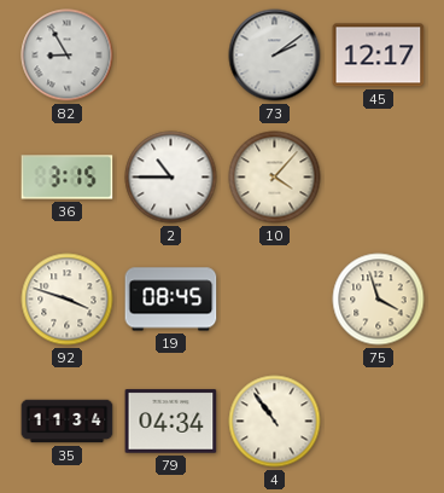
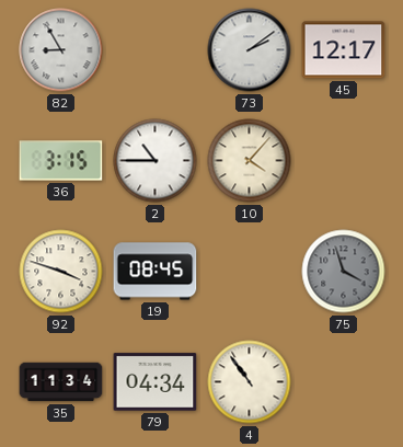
75 dial: cream -> grey
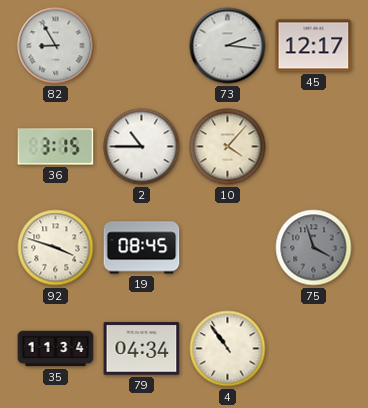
73: 2:09 -> 2:16
